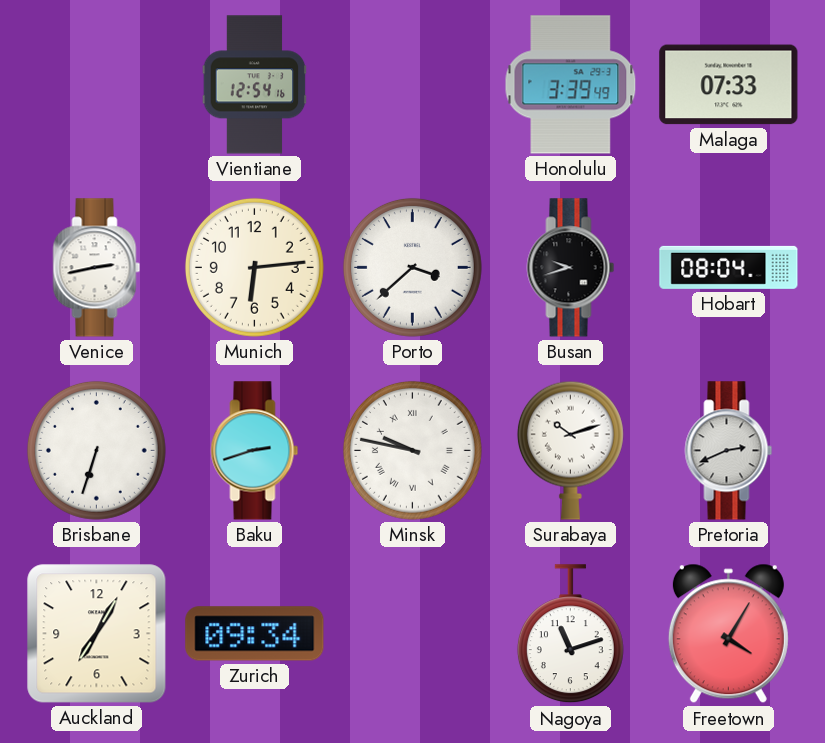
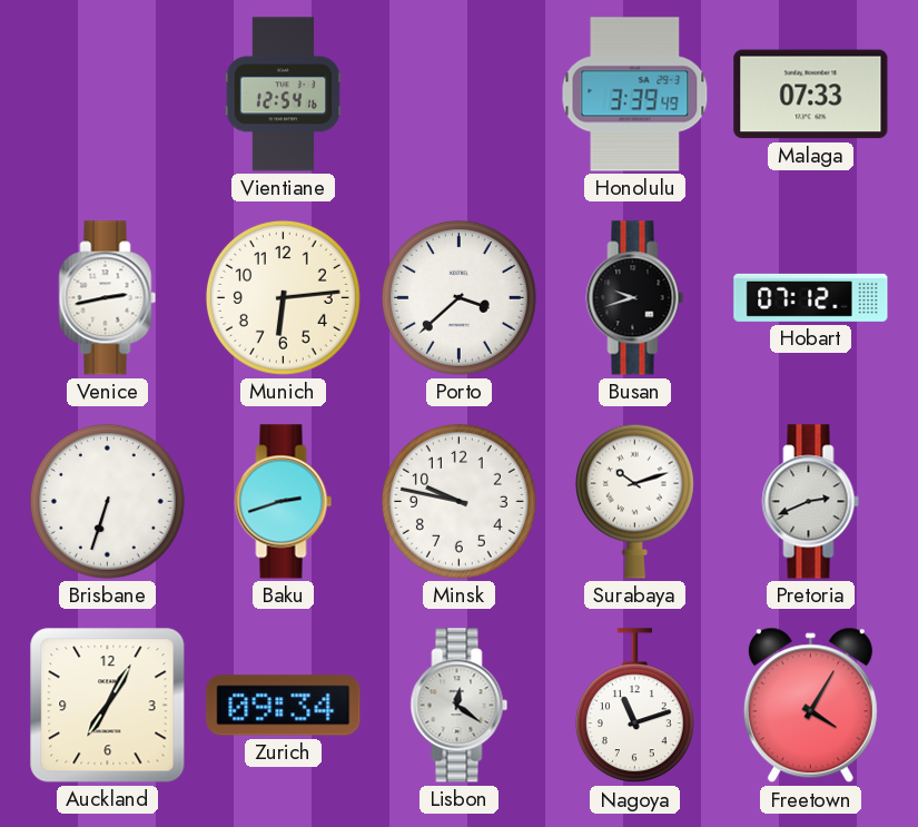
Hobart: 08:04 -> 07:12
Minsk numerals: Roman -> Arabic
Lisbon: none -> 12:21
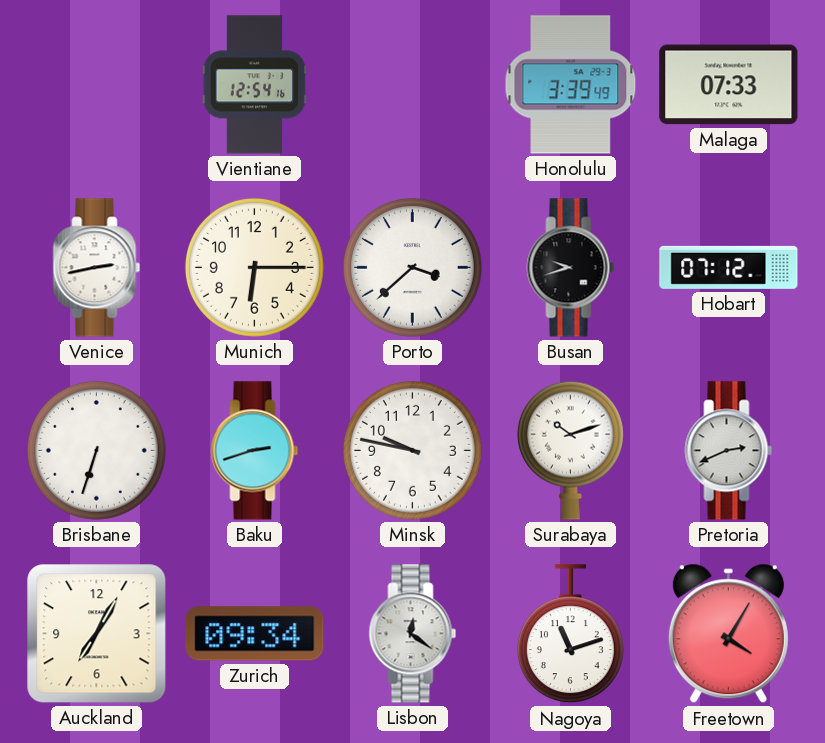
Munich: 6:14 -> 6:15
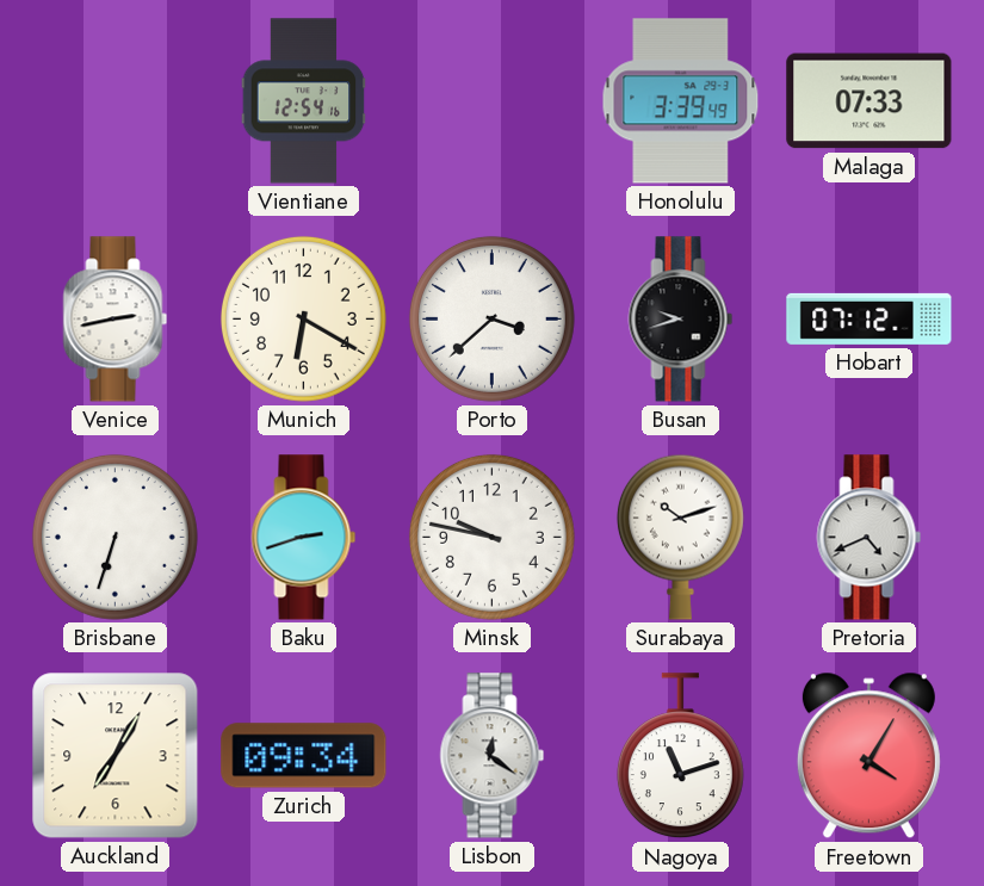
Munich: 6:15 -> 6:20
Pretoria: 2:41 -> 4:41
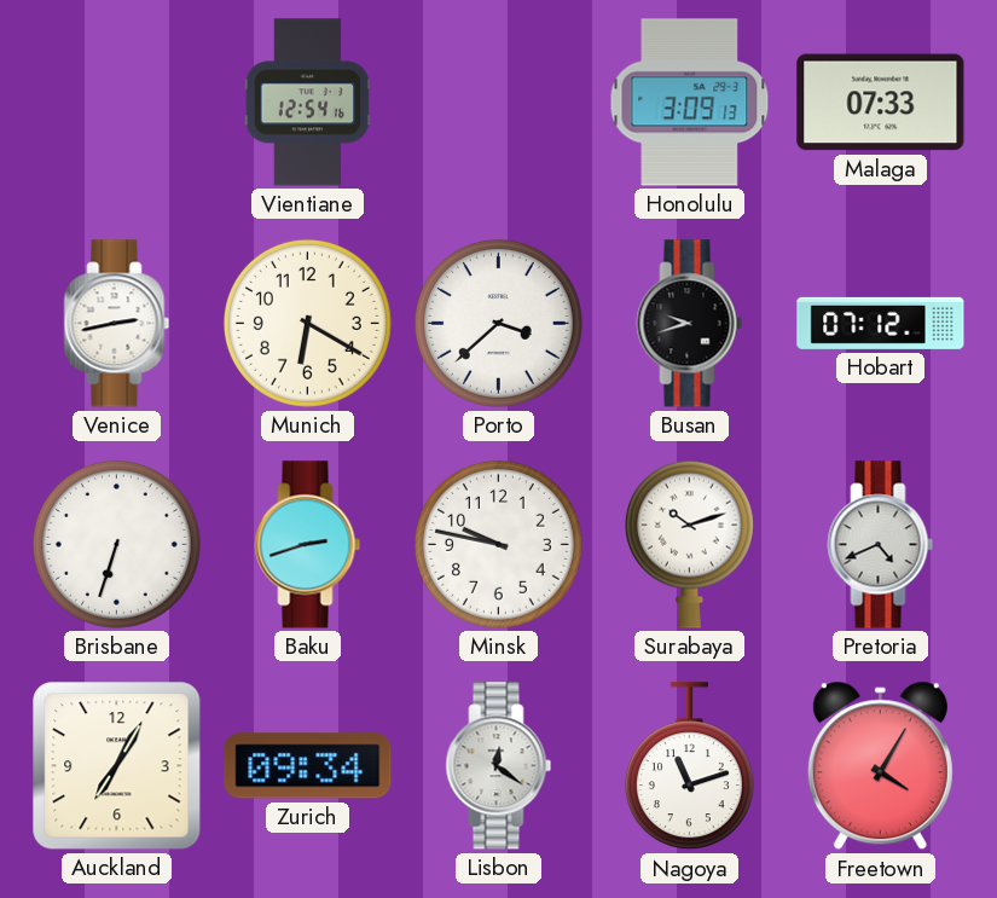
Honolulu: 3:39 -> 3:09
